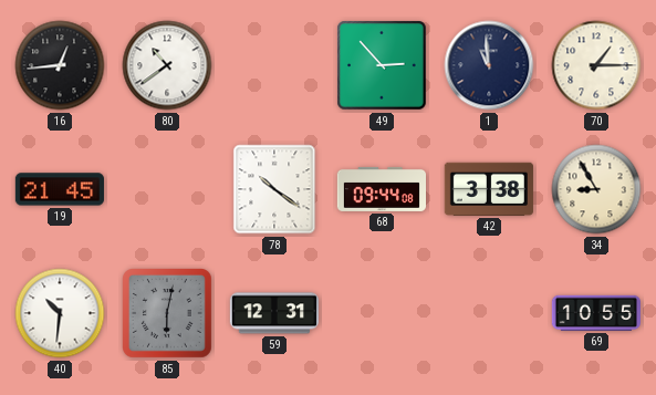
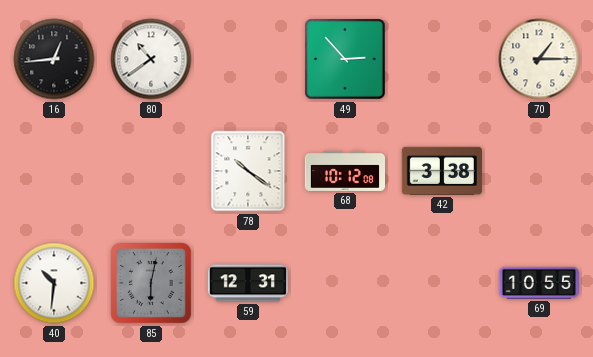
1: 10:59 -> none
19: 21:45 -> none
68: 09:44 -> 10:12
34: 8:55 -> none
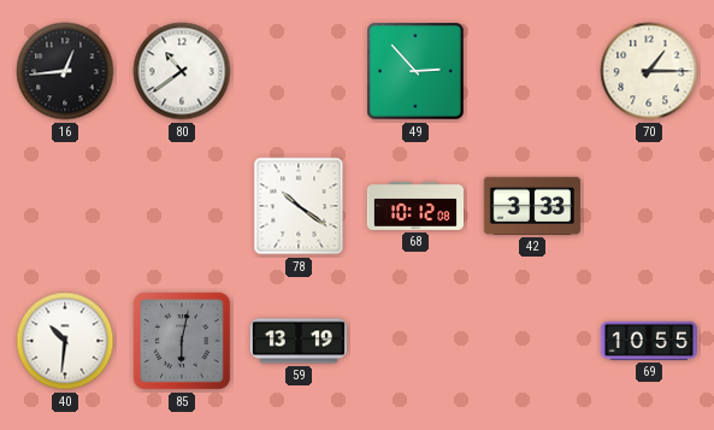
42: 3:38 -> 3:33
59: 12:31 -> 13:19
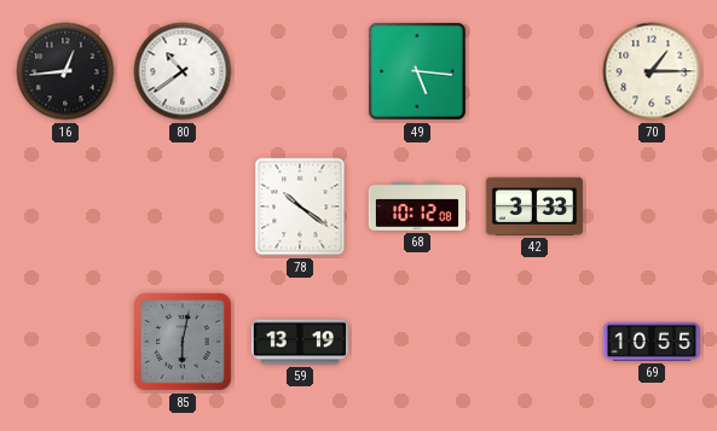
49: 2:53 -> 5:16
40: 10:31 -> none
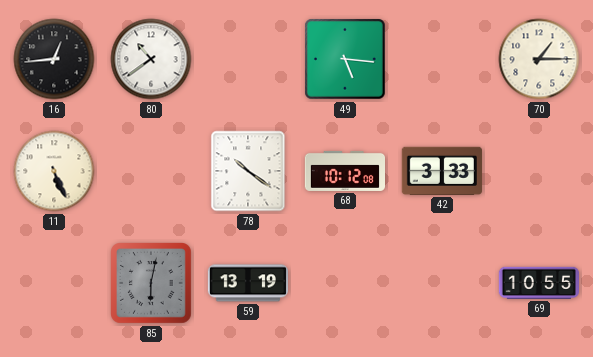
11: none -> 5:26
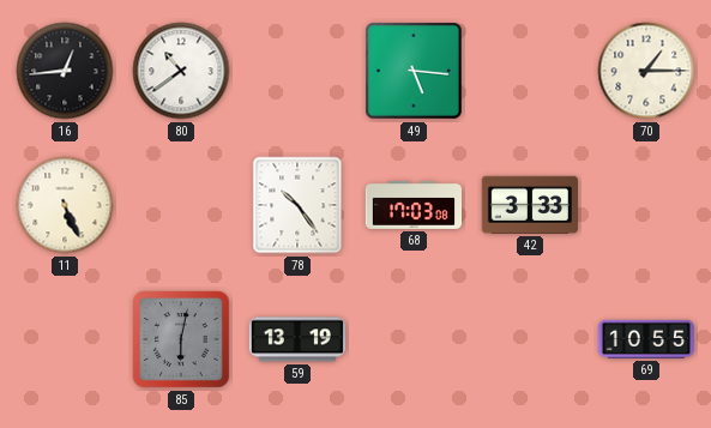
78: 10:21 -> 10:24
68: 10:12 -> 17:03
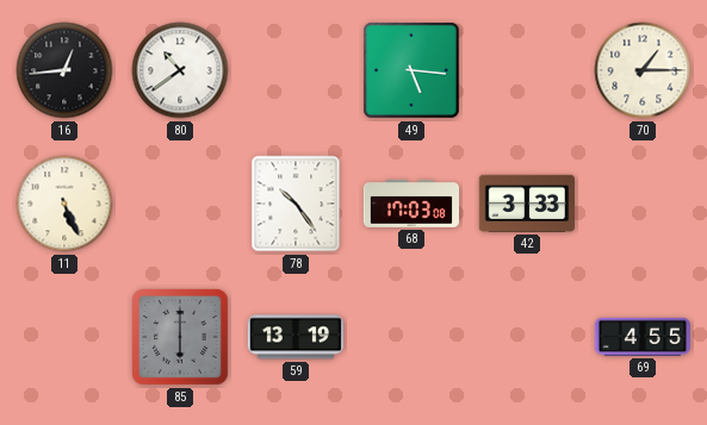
85: 6:02 -> 6:00
69: 10:55 -> 4:55
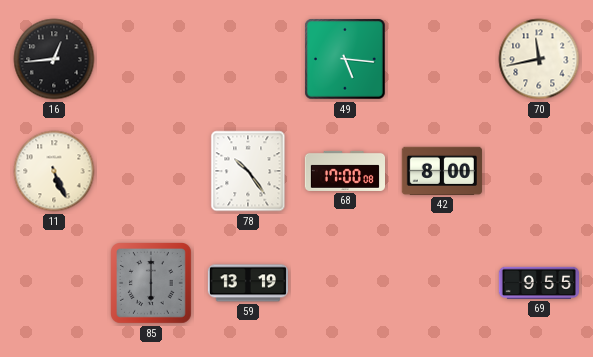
80: 10:39 -> none
70: 1:15 -> 11:43
68: 17:03 -> 17:00
42: 3:33 -> 8:00
69: 4:55 -> 9:55
